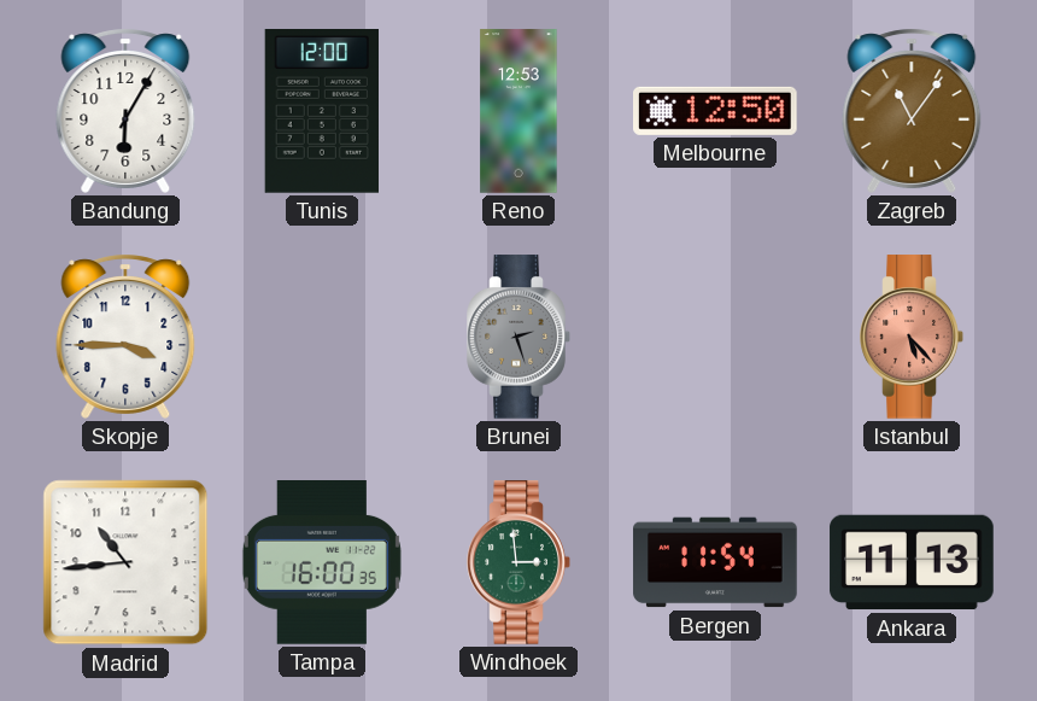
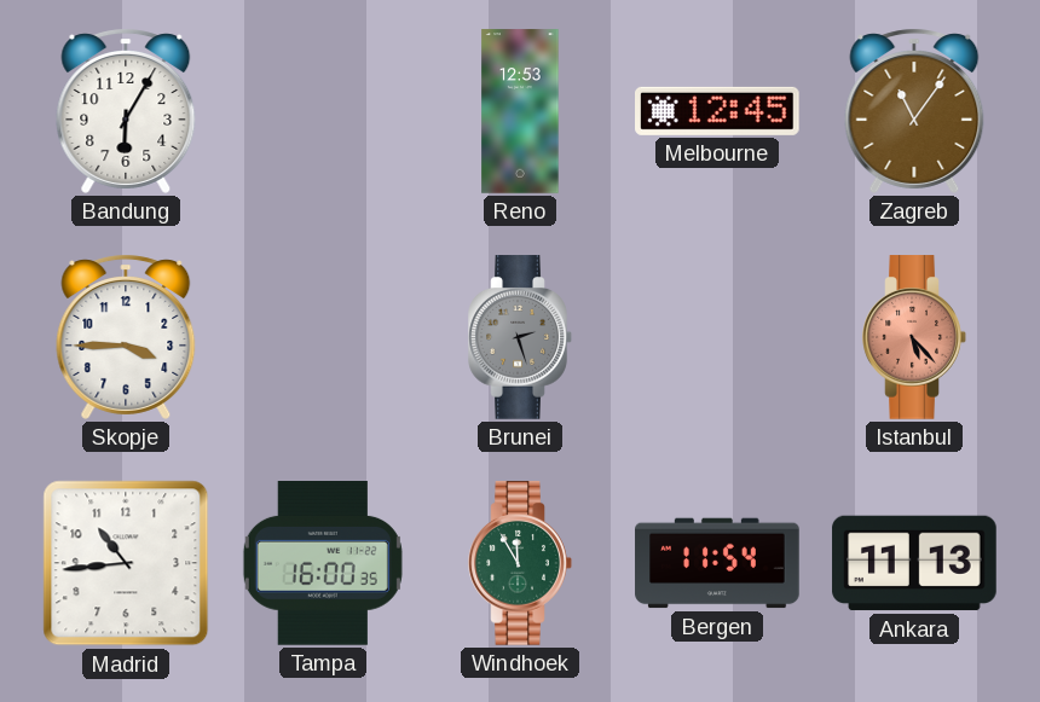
Tunis: 12:00 -> none
Melbourne: 12:50 -> 12:45
Windhoek: 2:59 -> 11:55
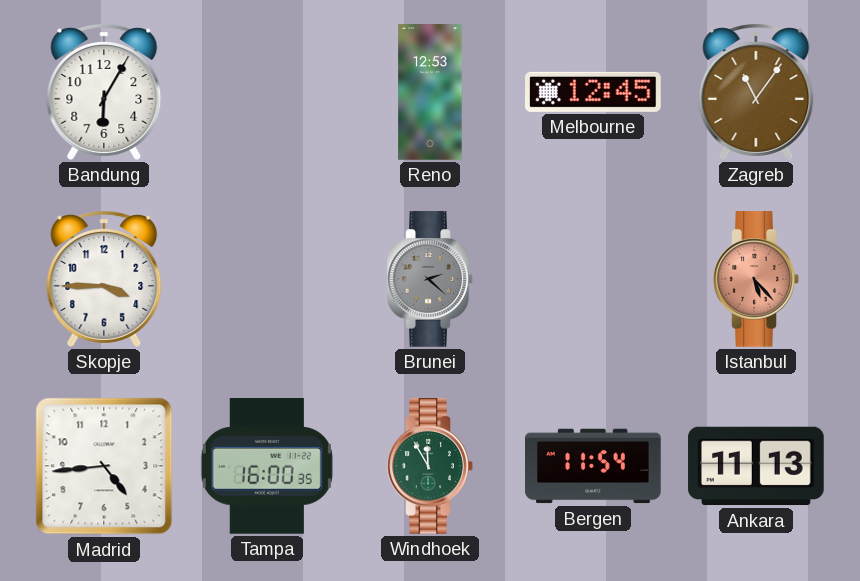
Brunei: 2:27 -> 2:22
Madrid: 10:44 -> 4:44
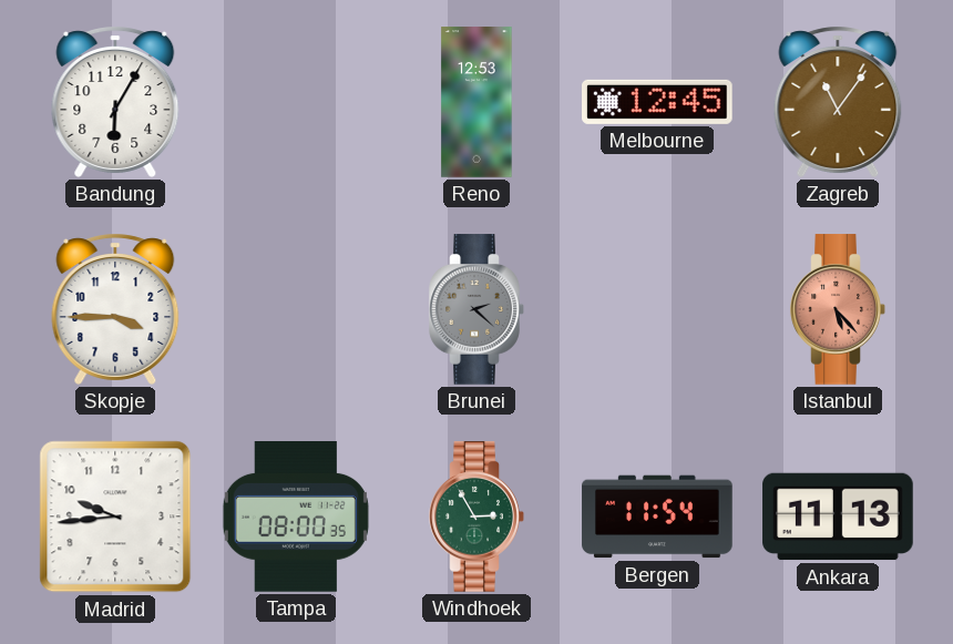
Madrid: 4:44 -> 9:44
Tampa: 16:00 -> 08:00
Windhoek: 11:55 -> 2:55
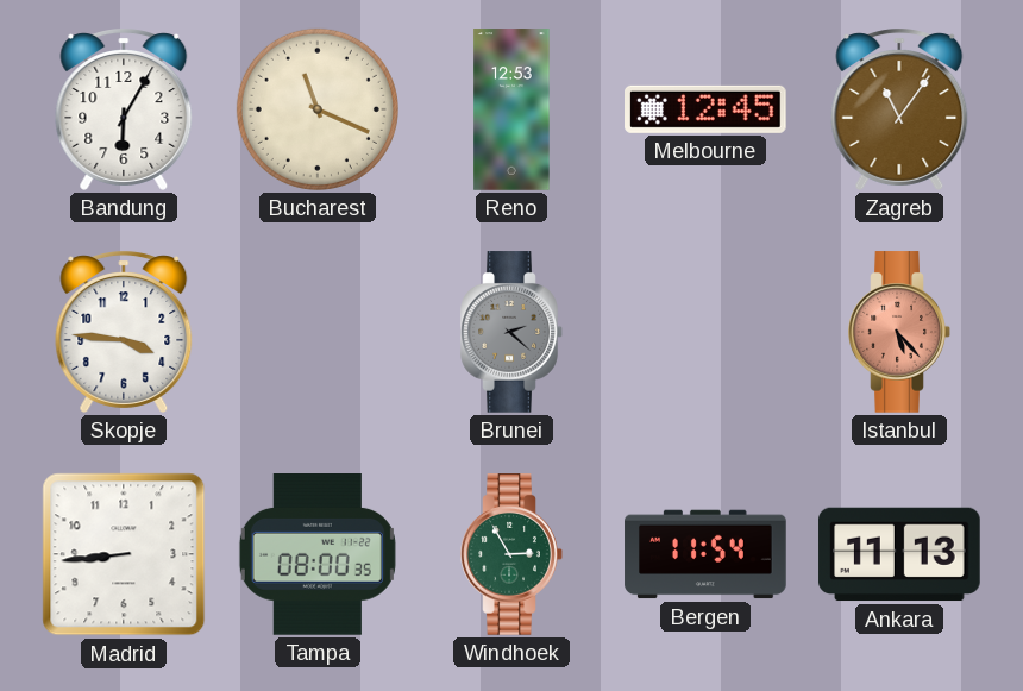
Bucharest: none -> 11:19
Skopje: 3:45 -> 3:46
Madrid: 9:44 -> 8:44
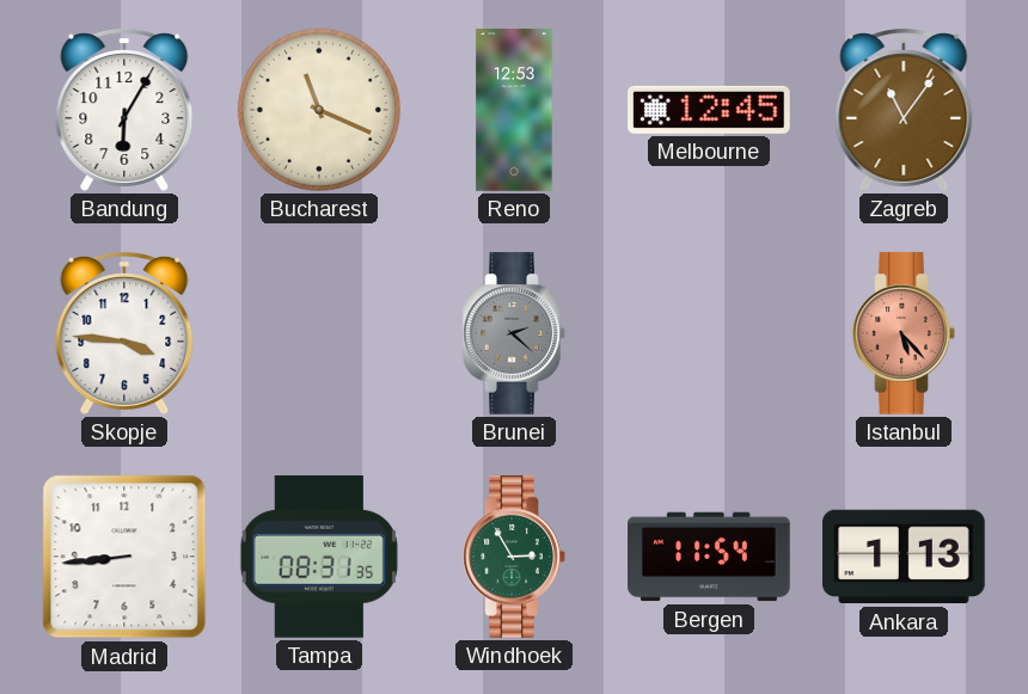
Tampa: 08:00 -> 08:31
Ankara: 11:13 -> 1:13
